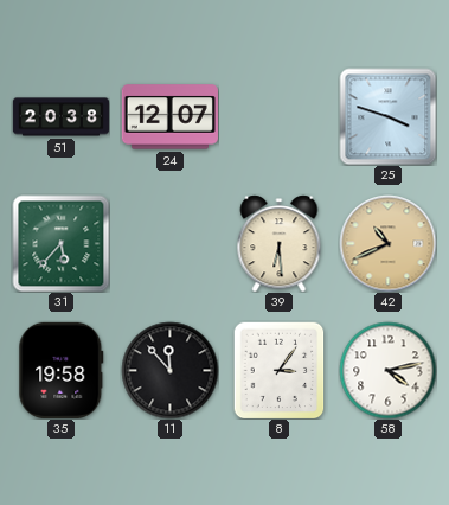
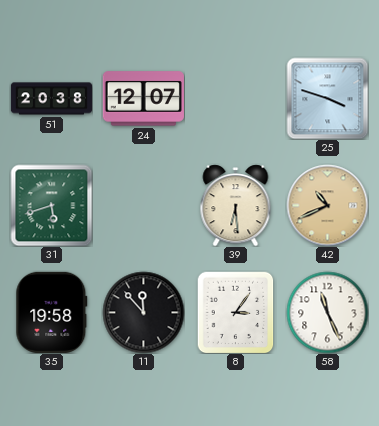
31: 5:37 -> 5:42
58: 4:13 -> 11:26
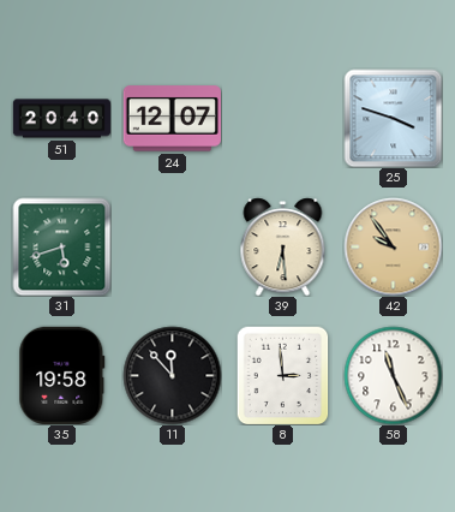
51: 20:38 -> 20:40
42: 10:41 -> 9:54
8: 3:06 -> 2:59
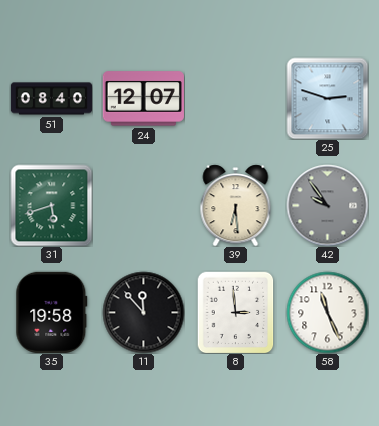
51: 20:40 -> 08:40
25: 3:48 -> 2:48
42 dial: champagne -> grey
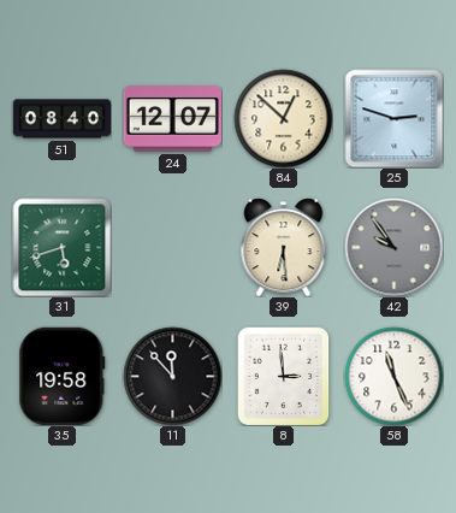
84: none -> 12:52
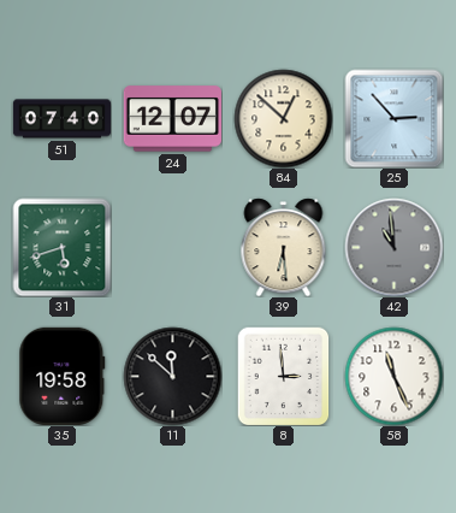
51: 08:40 -> 07:40
25: 2:48 -> 2:53
42: 9:54 -> 10:59
11: 11:53 -> 11:52
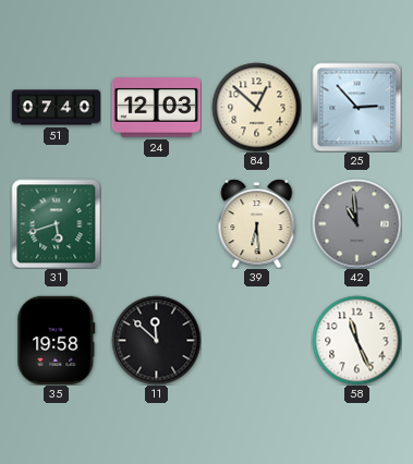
24: 12:07 -> 12:03
8: 2:59 -> none
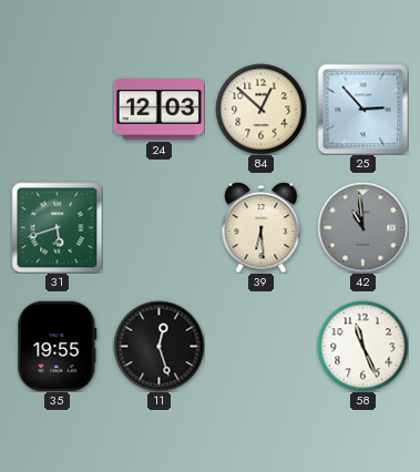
51: 07:40 -> none
35: 19:58 -> 19:55
11: 11:52 -> 12:27
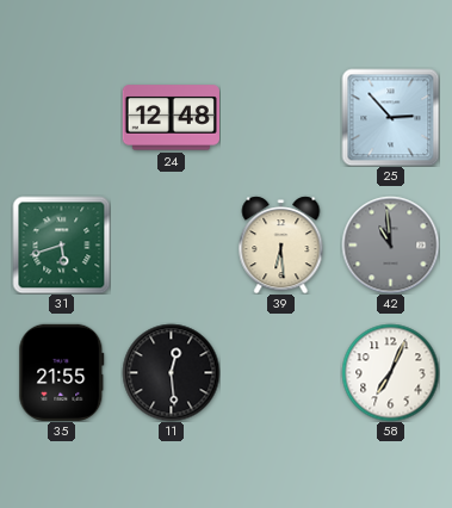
24: 12:03 -> 12:48
84: 12:52 -> none
35: 19:55 -> 21:55
11: 12:27 -> 12:29
58: 11:26 -> 7:04
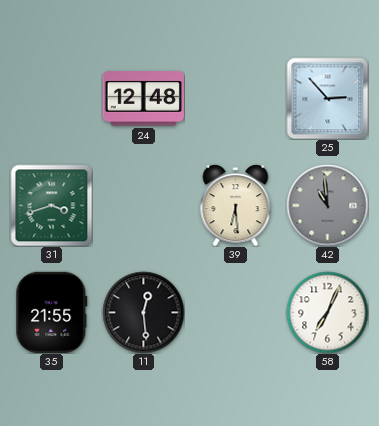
31: 5:42 -> 3:42
